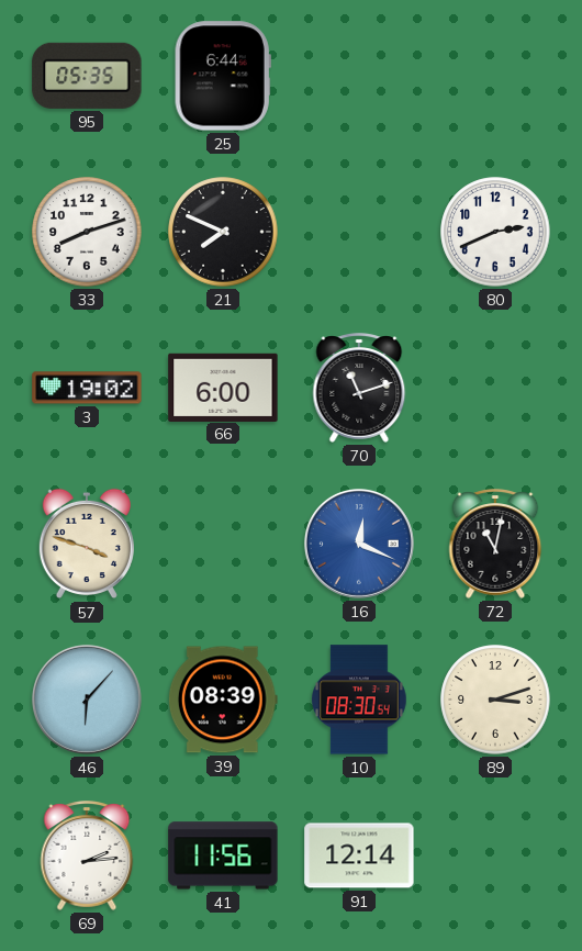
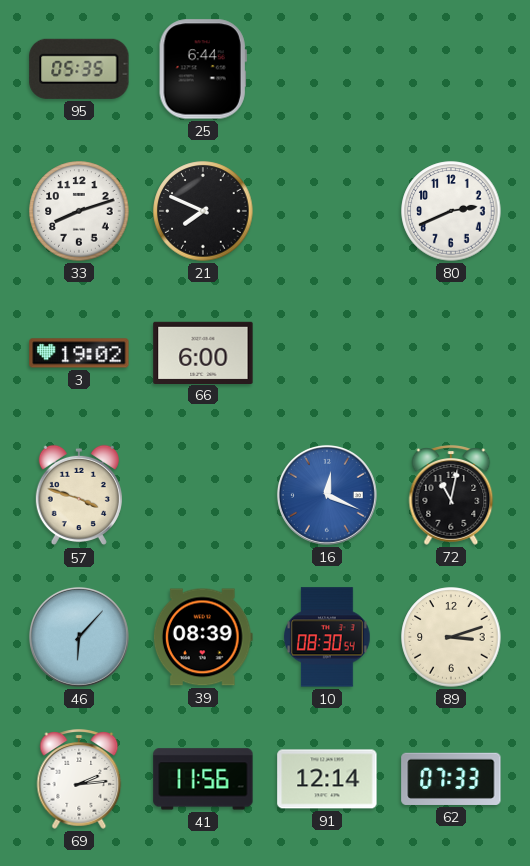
70: 11:12 -> none
62: none -> 07:33
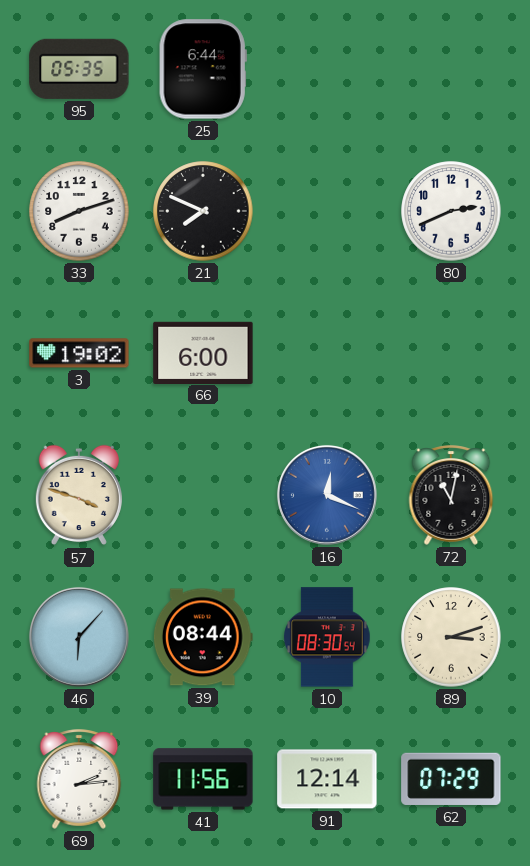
39: 08:39 -> 08:44
62: 07:33 -> 07:29
